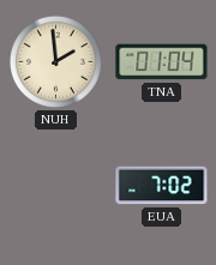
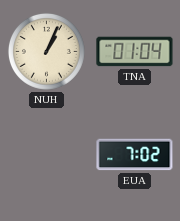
NUH: 1:59 -> 1:04
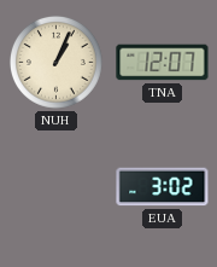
TNA: 01:04 -> 12:07
EUA: 7:02 -> 3:02
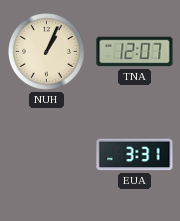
EUA: 3:02 -> 3:31
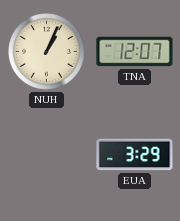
EUA: 3:31 -> 3:29
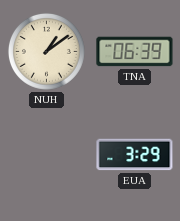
NUH: 1:04 -> 1:09
TNA: 12:07 -> 06:39
